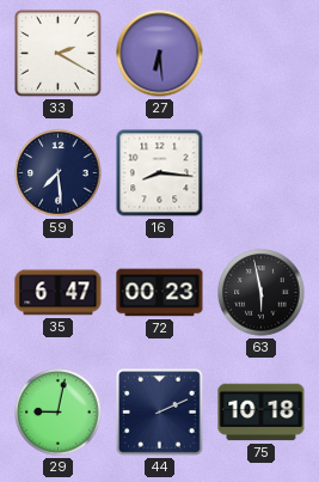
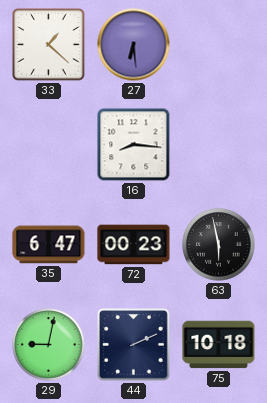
33: 2:20 -> 1:22
59: 7:29 -> none
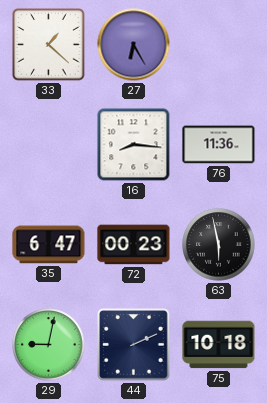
27: 6:29 -> 6:25
76: none -> 11:36
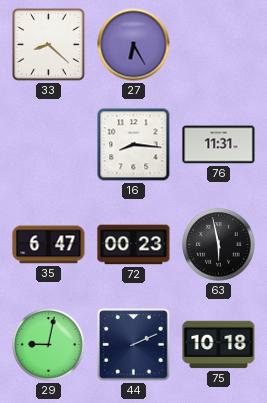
33: 1:22 -> 8:22
76: 11:36 -> 11:31
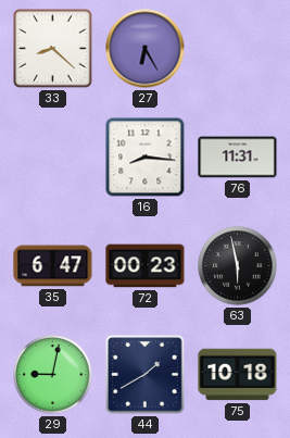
44: 2:11 -> 1:40
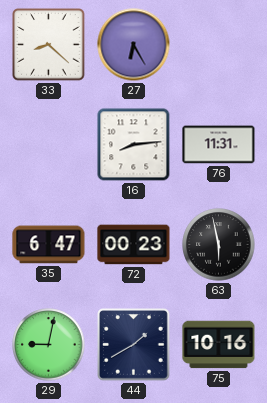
16: 8:16 -> 8:14
75: 10:18 -> 10:16
